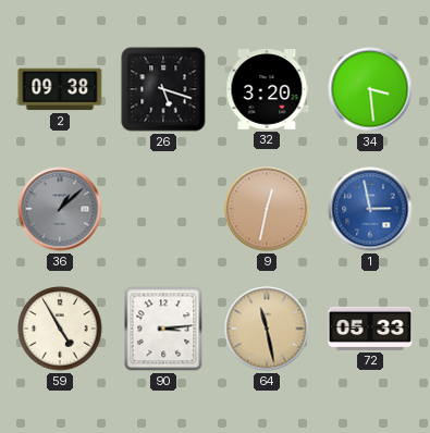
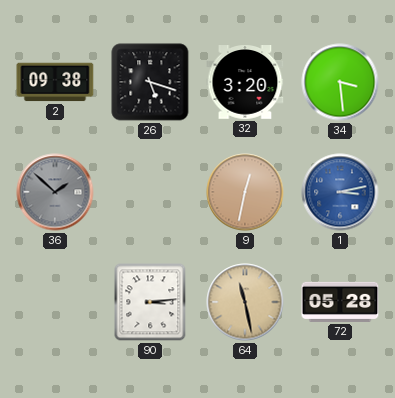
36: 1:08 -> 1:52
1: 2:58 -> 3:13
59: 4:55 -> none
72: 05:33 -> 05:28
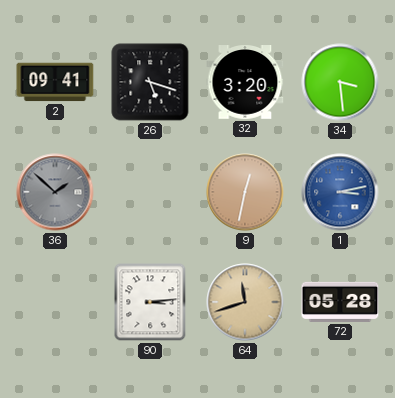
2: 09:38 -> 09:41
64: 11:28 -> 11:42
